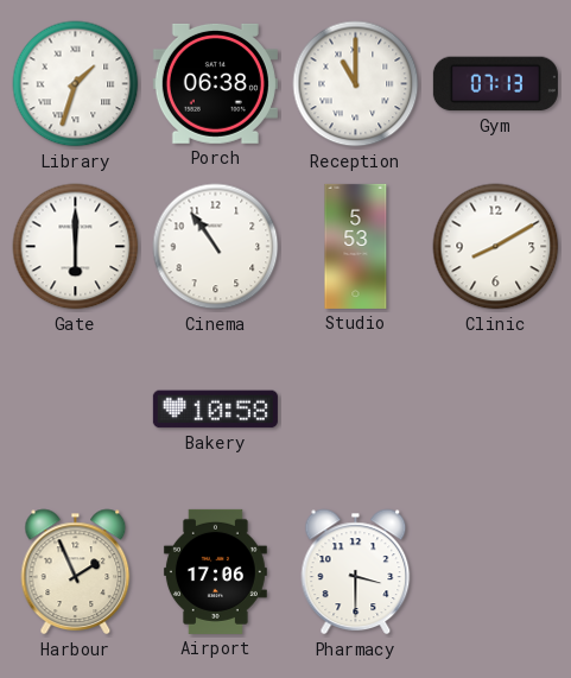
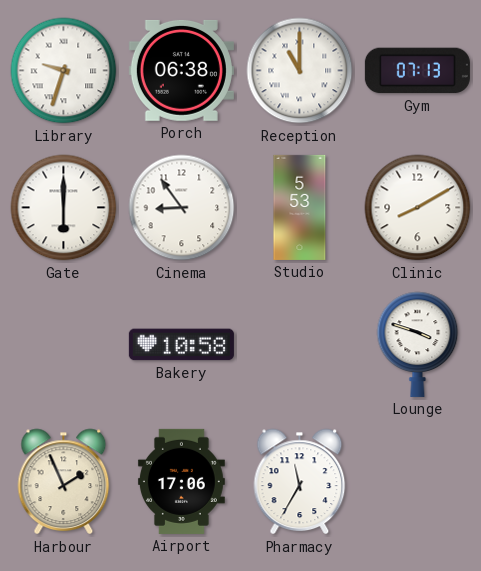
Library: 1:33 -> 9:33
Cinema: 10:54 -> 8:54
Lounge: none -> 3:48
Pharmacy: 3:30 -> 11:35
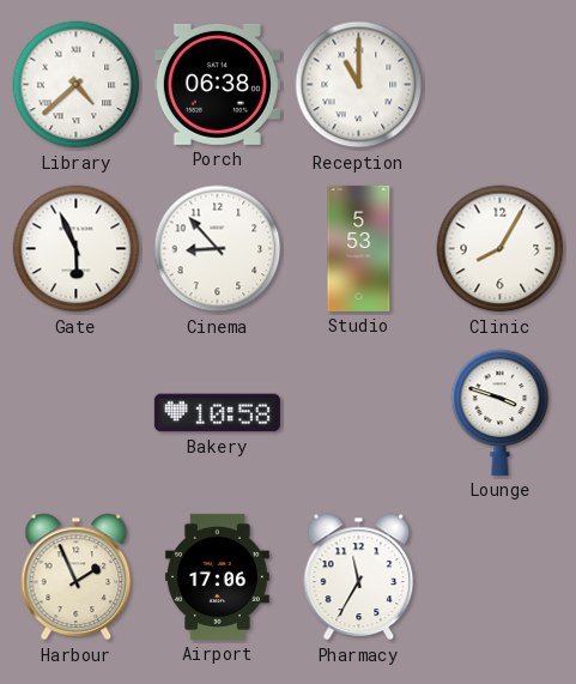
Library: 9:33 -> 4:38
Gym: 07:13 -> none
Gate: 6:00 -> 5:56
Cinema: 8:54 -> 8:53
Clinic: 8:10 -> 8:05
